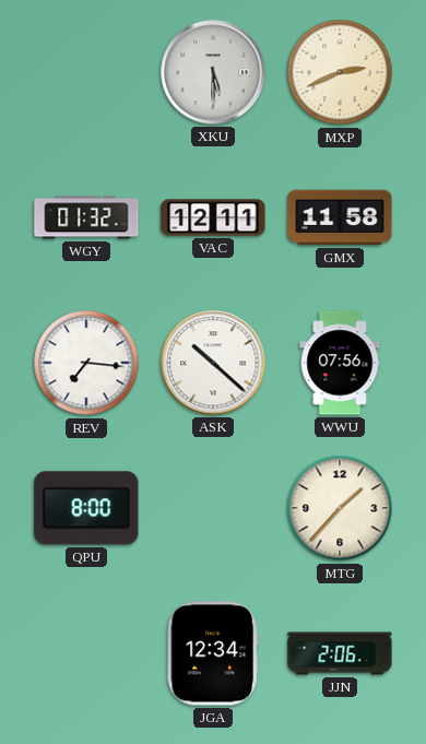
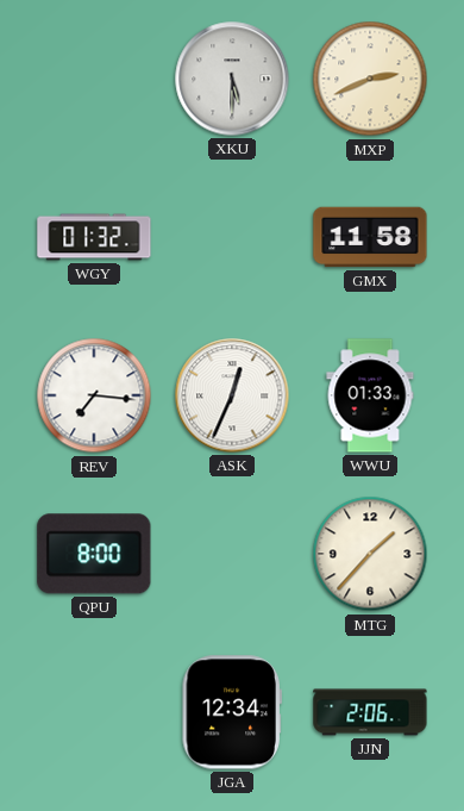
VAC: 12:11 -> none
ASK: 10:22 -> 12:34
WWU: 07:56 -> 01:33
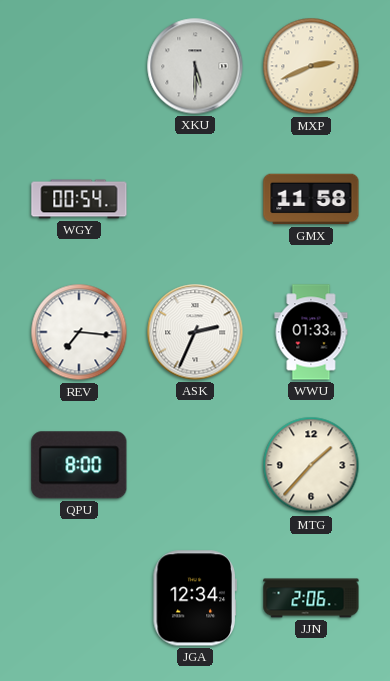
WGY: 01:32 -> 00:54
ASK: 12:34 -> 2:34
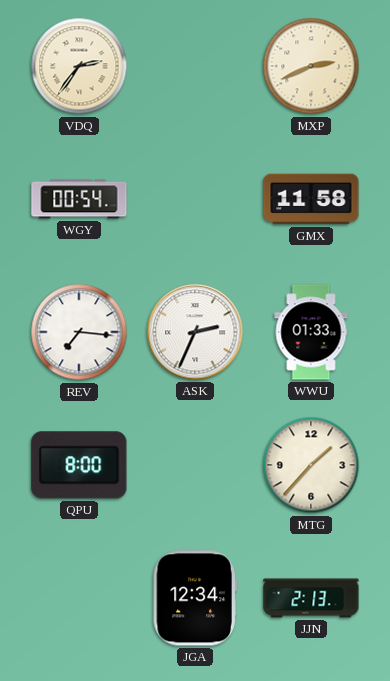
VDQ: none -> 2:36
XKU: 5:30 -> none
JJN: 2:06 -> 2:13
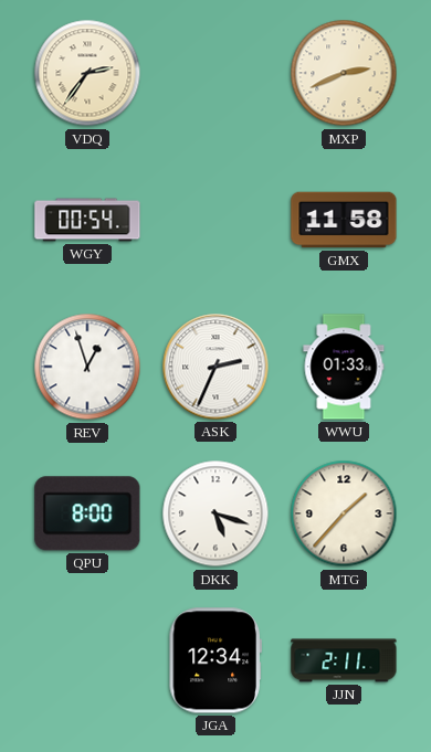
REV: 7:16 -> 12:57
DKK: none -> 5:18
JJN: 2:13 -> 2:11
